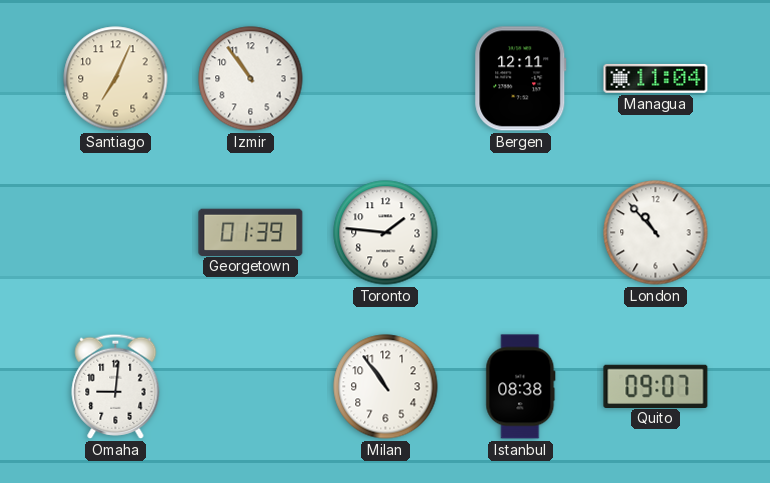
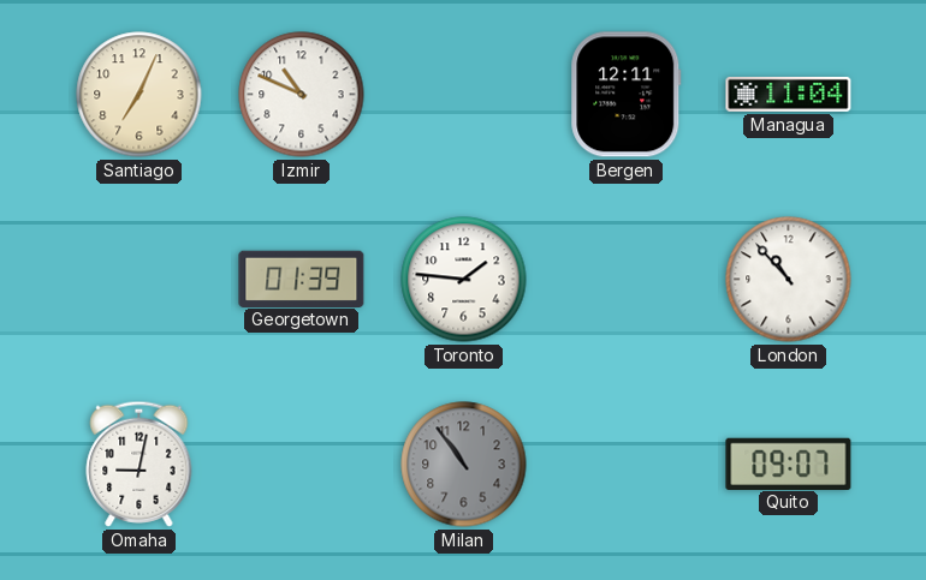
Izmir: 10:54 -> 10:49
Omaha: 9:01 -> 9:02
Milan dial: white -> grey
Istanbul: 08:38 -> none
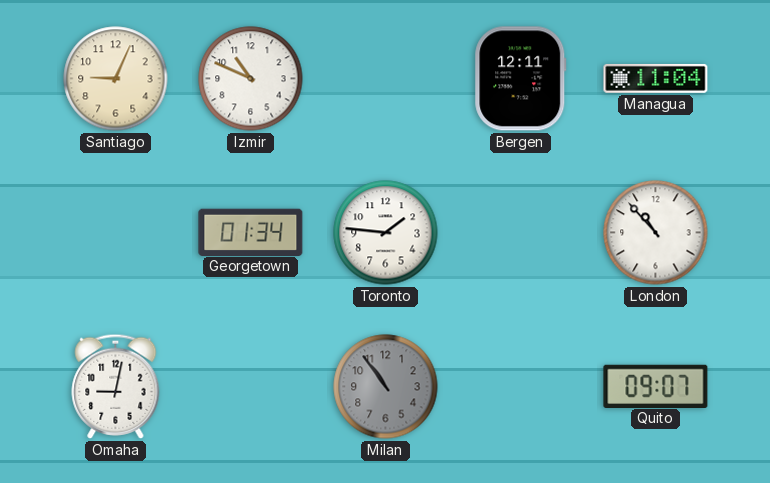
Santiago: 7:04 -> 9:04
Georgetown: 01:39 -> 01:34
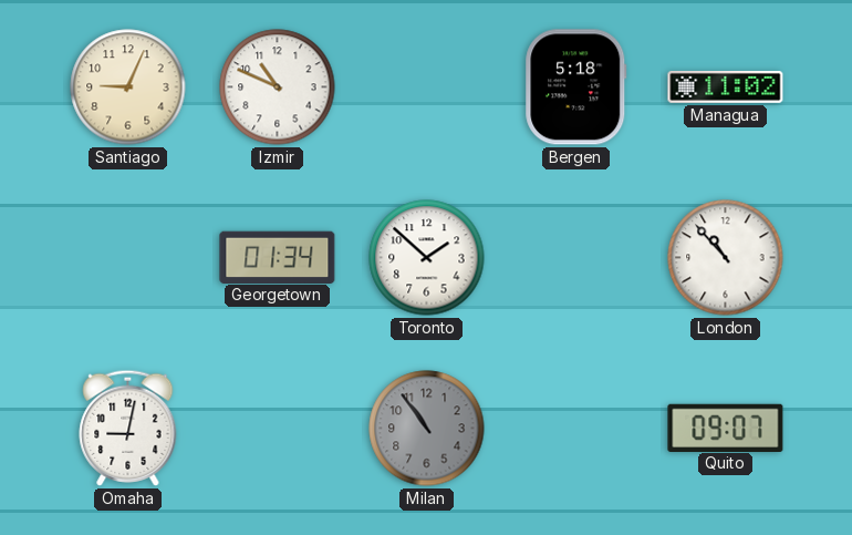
Bergen: 12:11 -> 5:18
Managua: 11:04 -> 11:02
Toronto: 1:46 -> 1:52
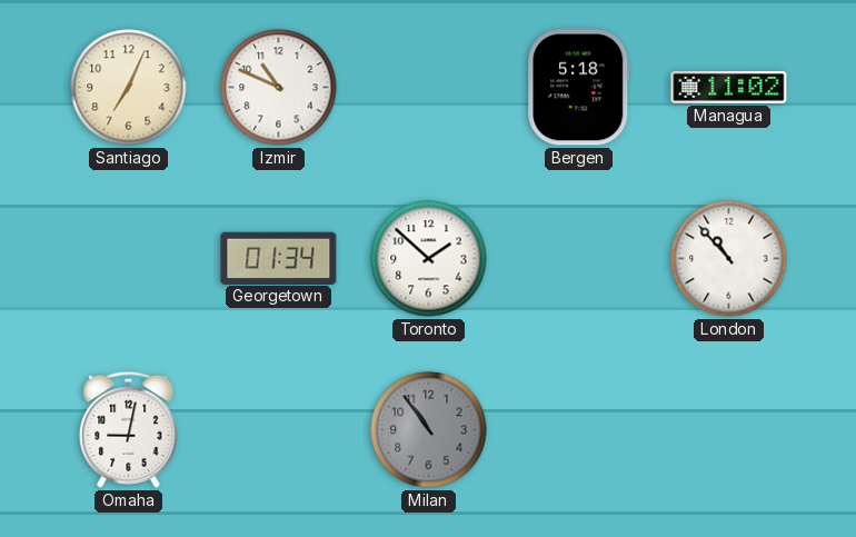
Santiago: 9:04 -> 7:04
Quito: 09:07 -> none
